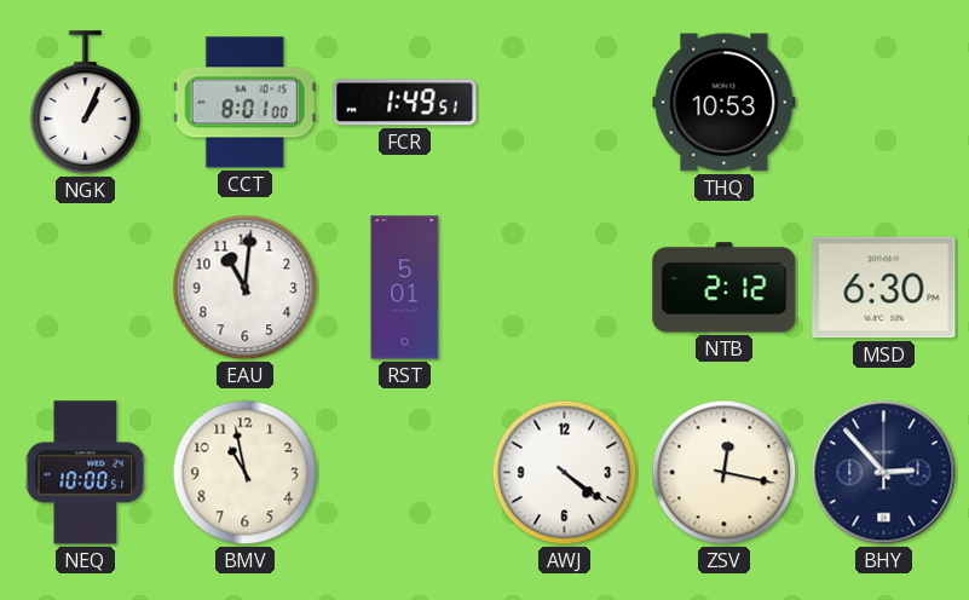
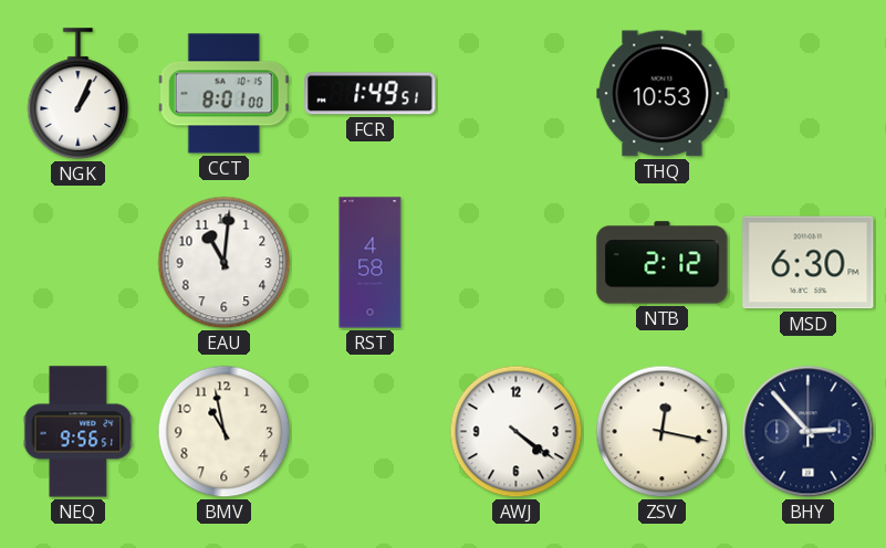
RST: 5:01 -> 4:58
NEQ: 10:00 -> 9:56
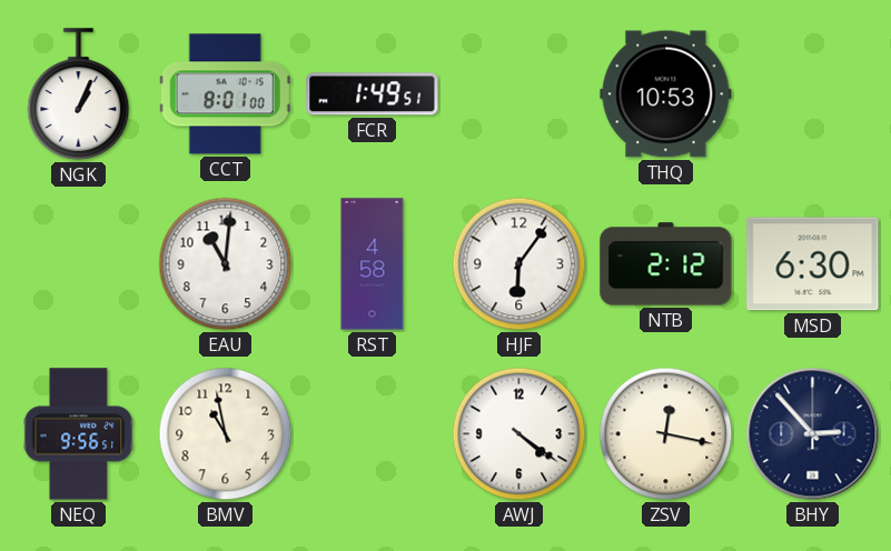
HJF: none -> 6:06
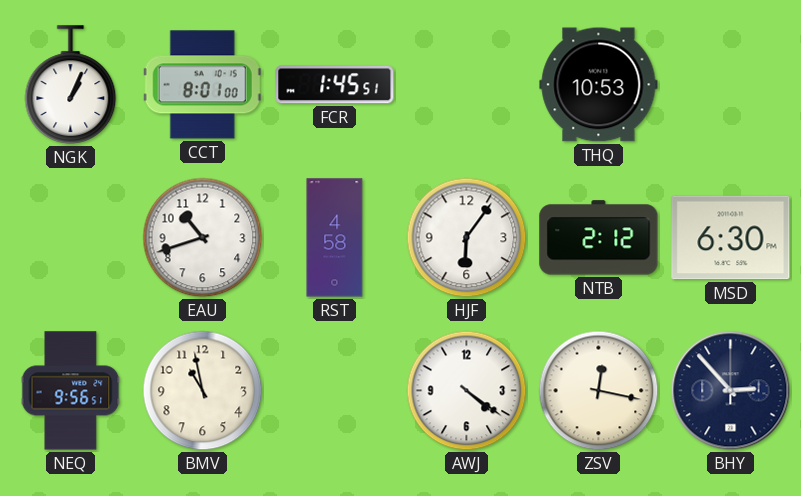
FCR: 1:49 -> 1:45
EAU: 11:01 -> 10:42
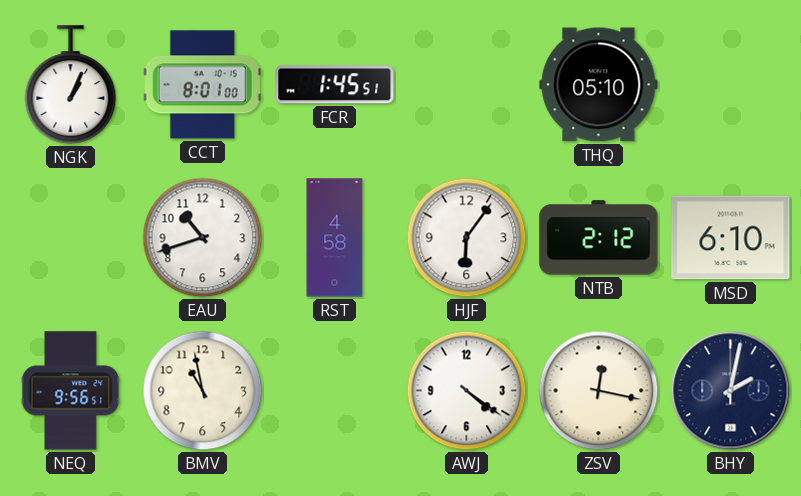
THQ: 10:53 -> 05:10
MSD: 6:30 -> 6:10
BHY: 2:53 -> 2:02
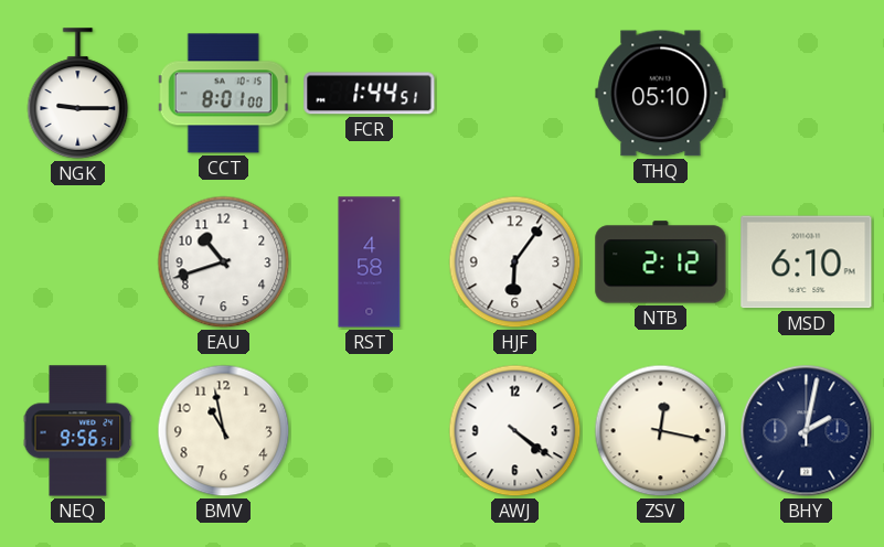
NGK: 1:04 -> 9:15
FCR: 1:45 -> 1:44
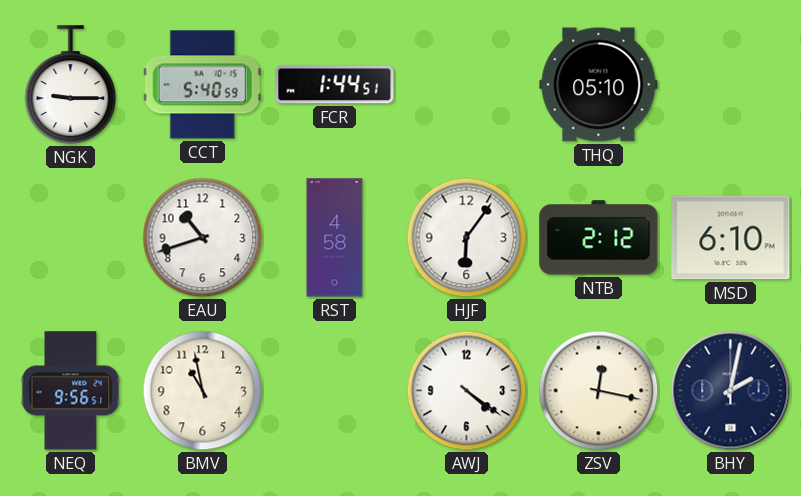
CCT: 8:01 -> 5:40
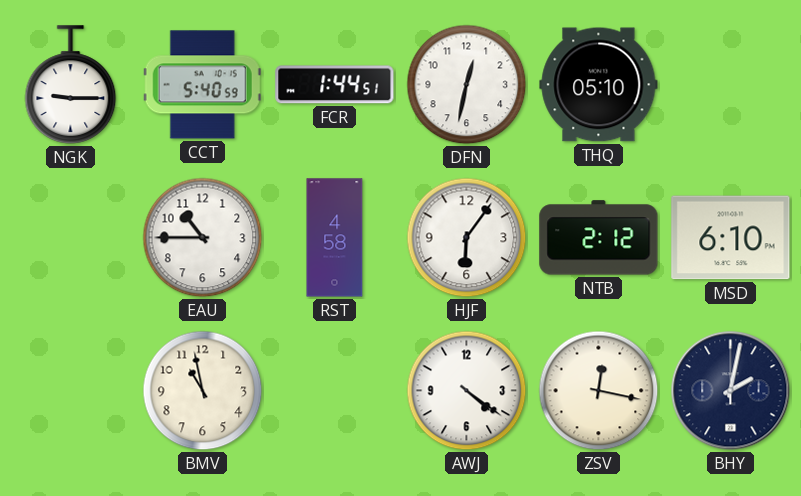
DFN: none -> 12:32
EAU: 10:42 -> 10:45
NEQ: 9:56 -> none
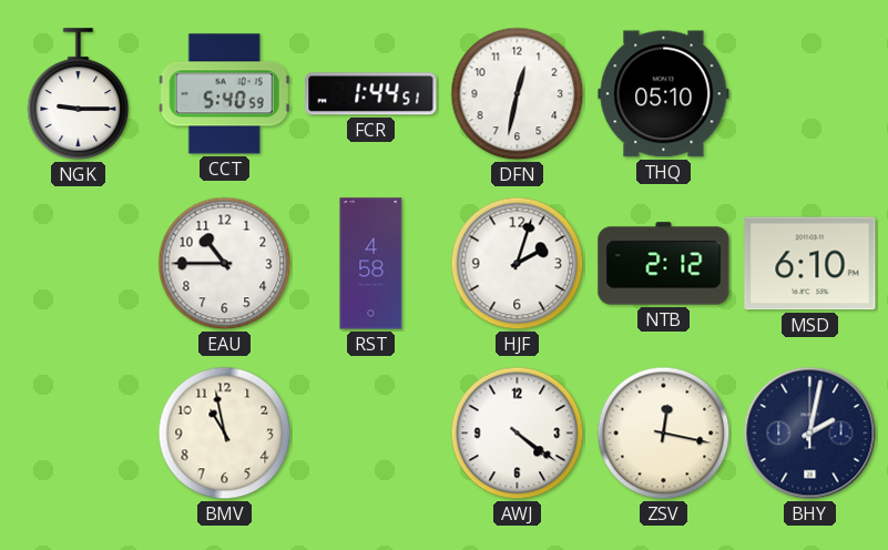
HJF: 6:06 -> 2:03
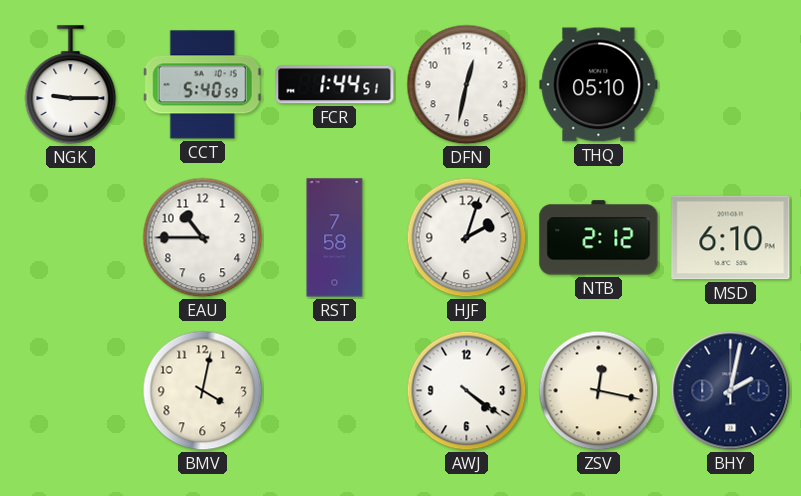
RST: 4:58 -> 7:58
BMV: 10:58 -> 4:02
